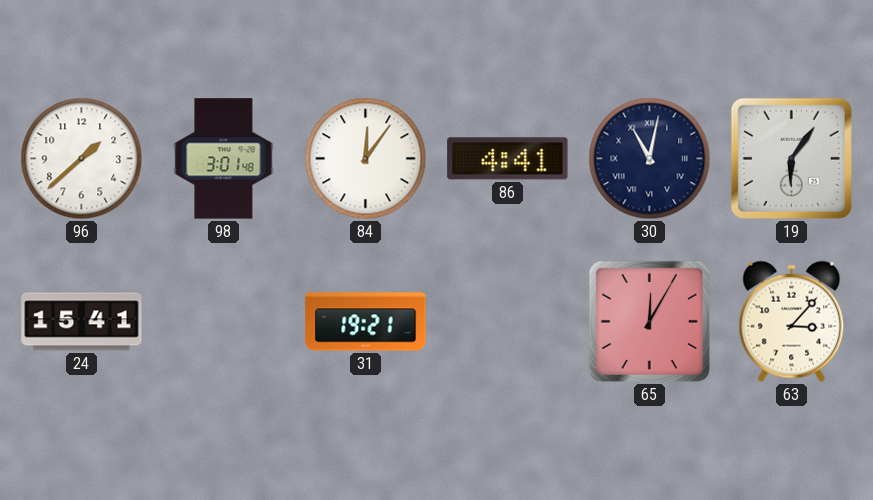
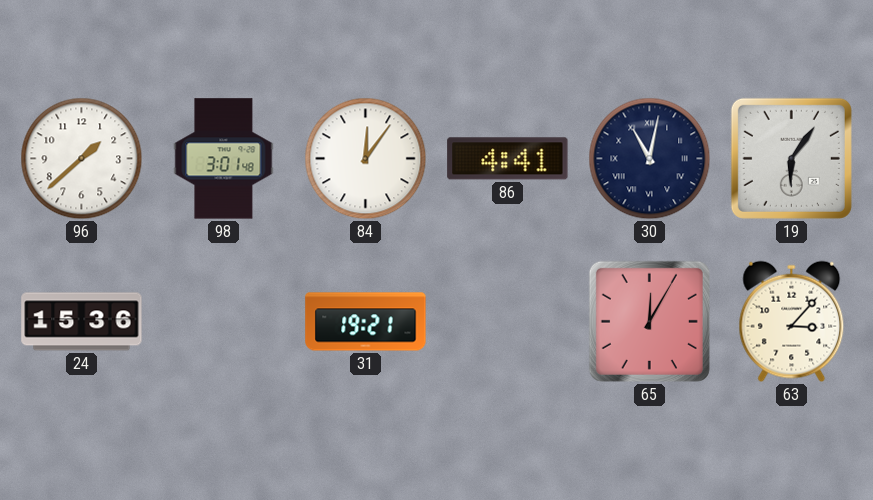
24: 15:41 -> 15:36
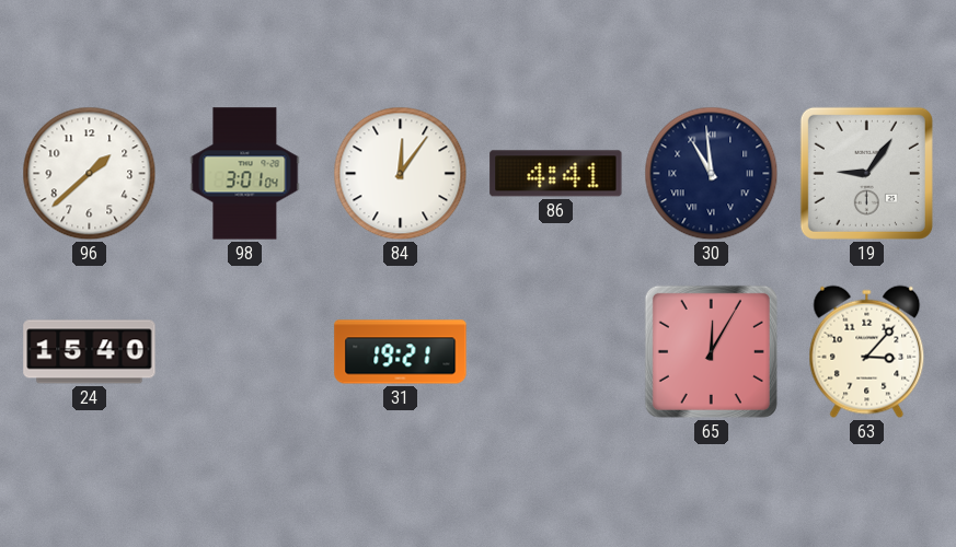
98: 3:01:48 -> 3:01:04
30: 11:02 -> 10:59
19: 6:06 -> 9:06
24: 15:36 -> 15:40
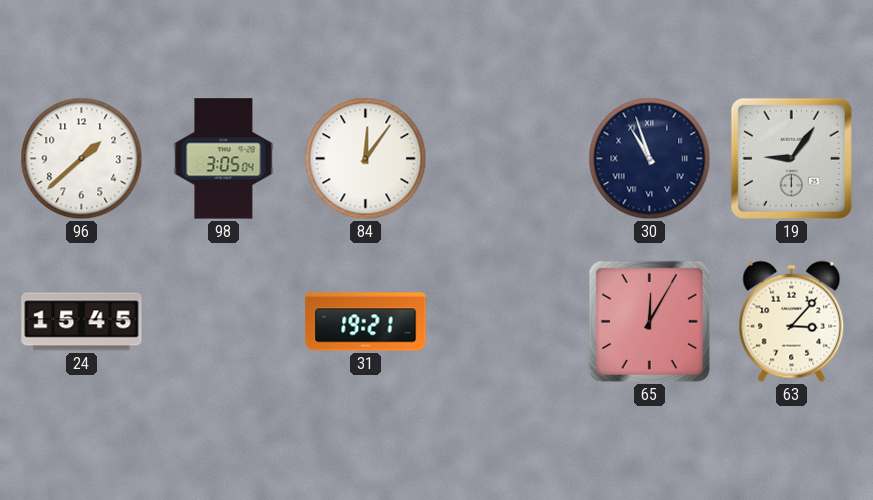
98: 3:01 -> 3:05
86: 4:41 -> none
30: 10:59 -> 10:57
24: 15:40 -> 15:45
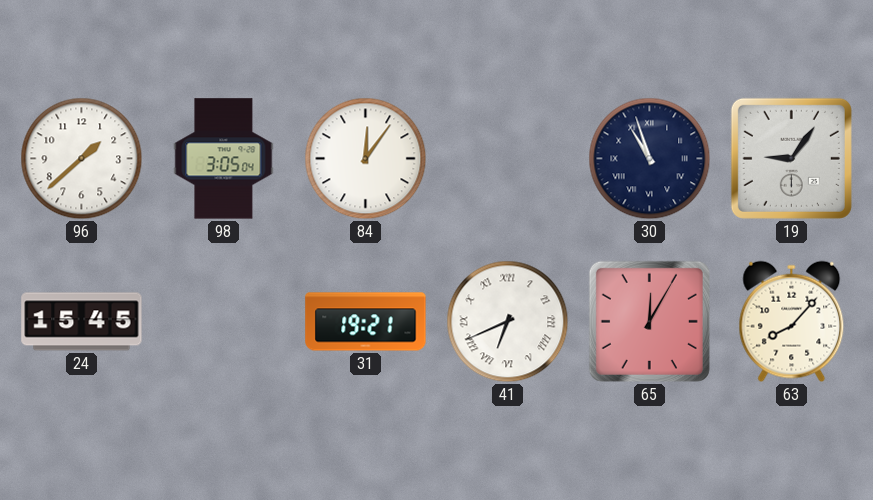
41: none -> 6:41
63: 3:07 -> 8:07
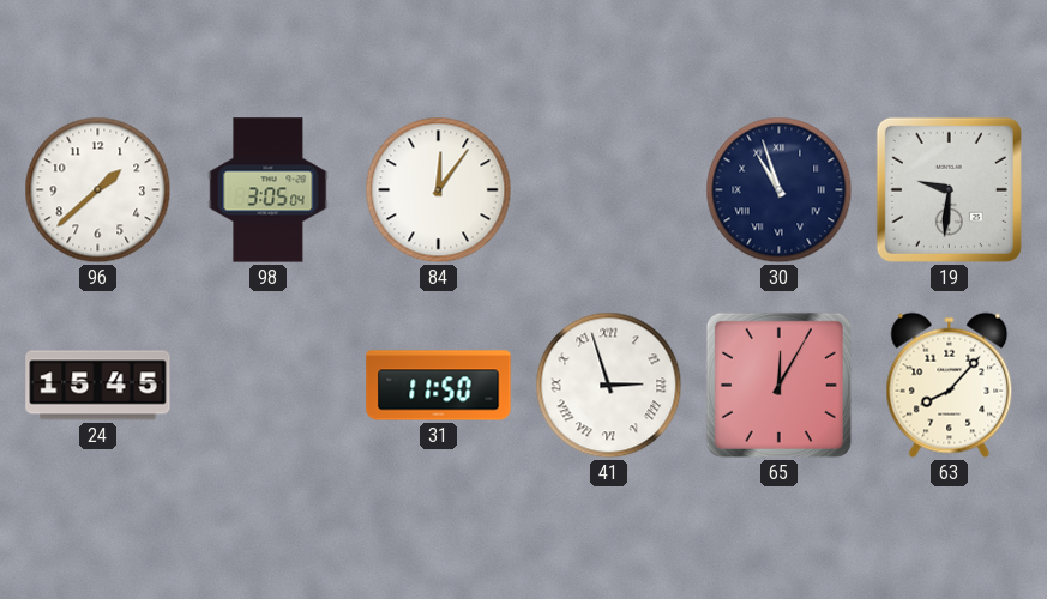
19: 9:06 -> 9:31
31: 19:21 -> 11:50
41: 6:41 -> 2:57
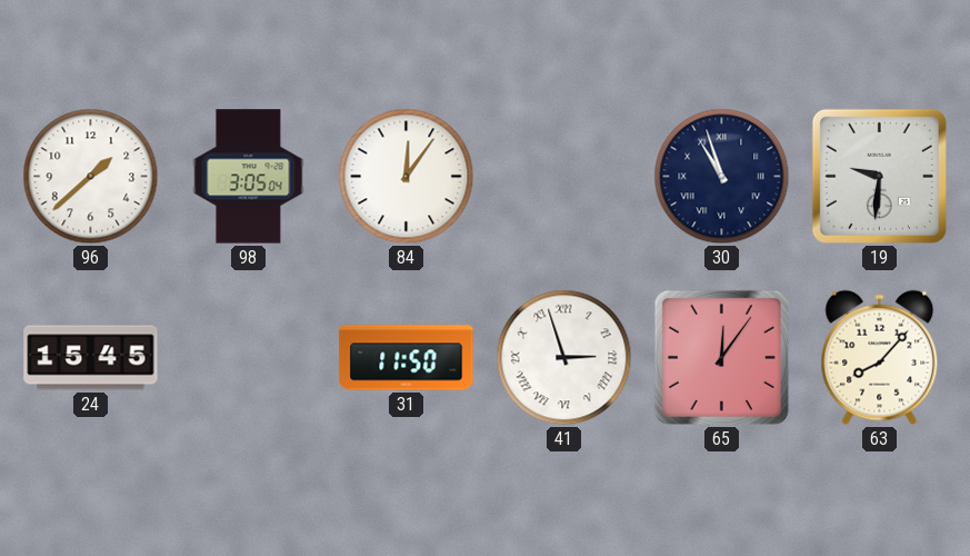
65: 12:05 -> 12:06
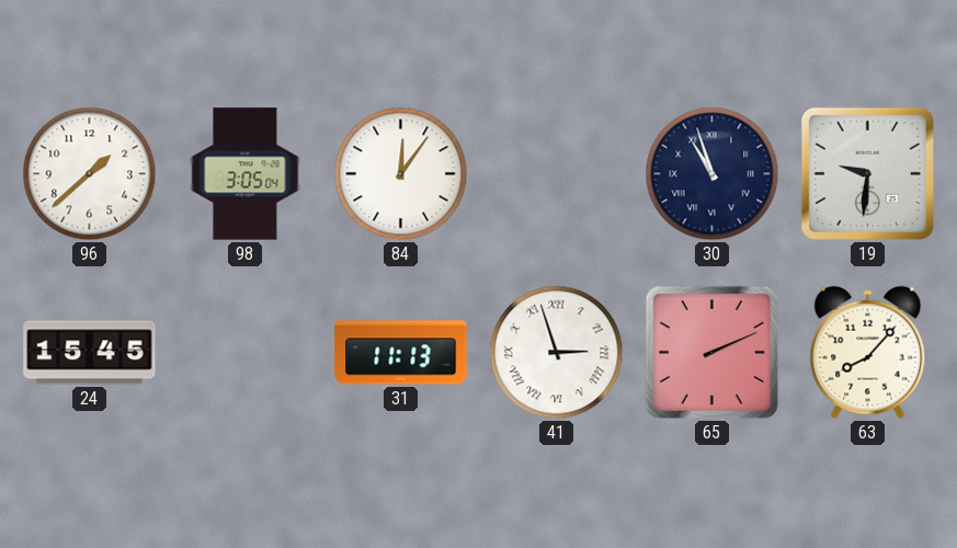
31: 11:50 -> 11:13
65: 12:06 -> 2:11
